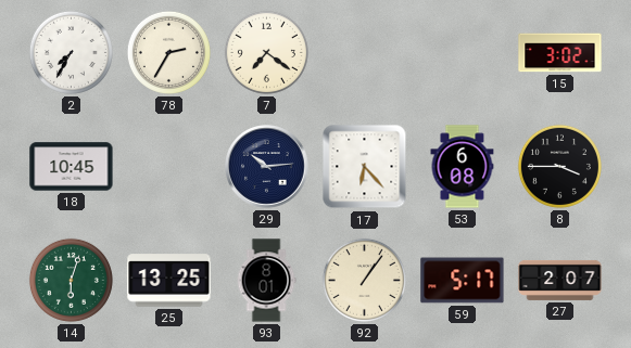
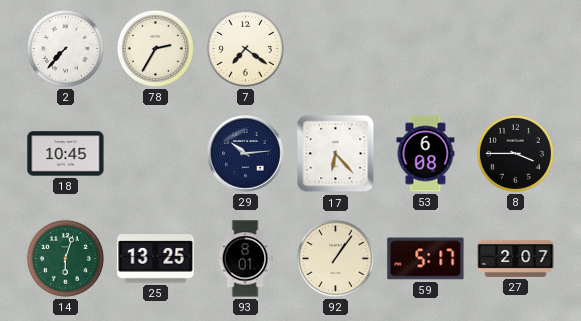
2: 7:35 -> 7:37
15: 3:02 -> none
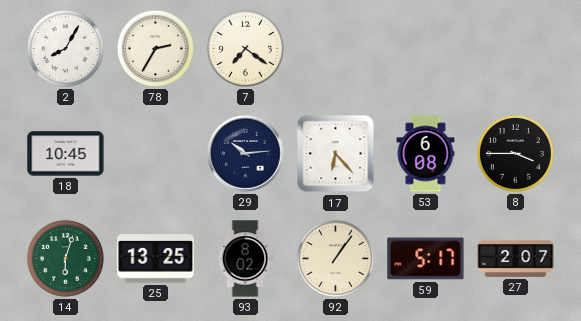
2: 7:37 -> 8:05
93: 8:01 -> 8:02
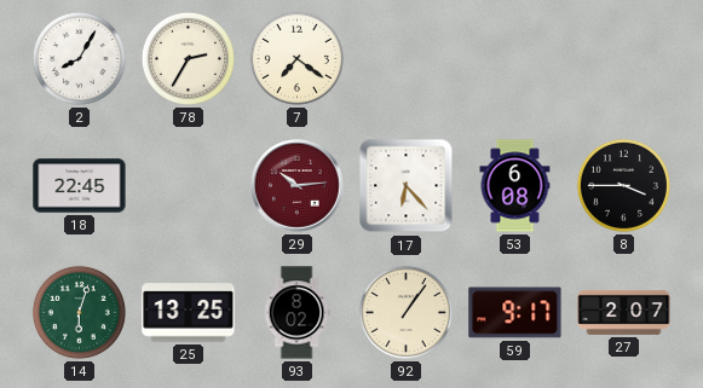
18: 10:45 -> 22:45
29 dial: navy -> burgundy
59: 5:17 -> 9:17
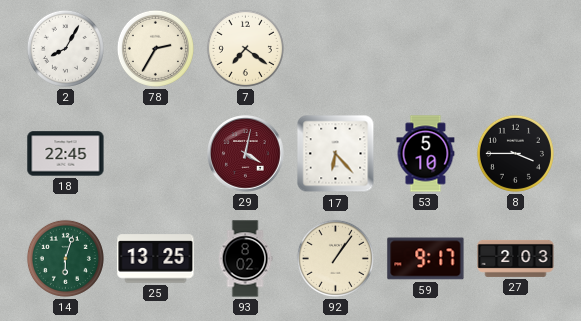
29: 10:14 -> 4:02
53: 6:08 -> 5:10
27: 2:07 -> 2:03
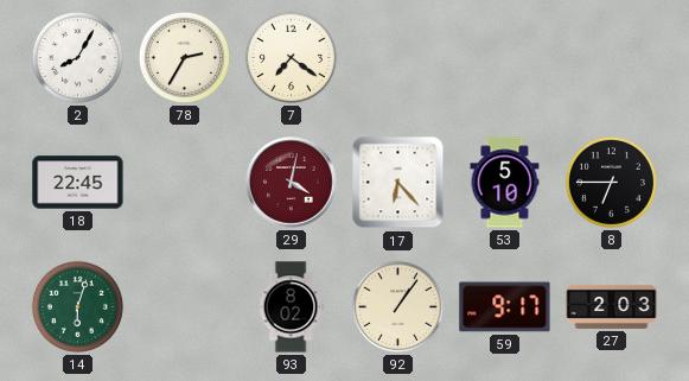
8: 3:45 -> 6:45
25: 13:25 -> none
